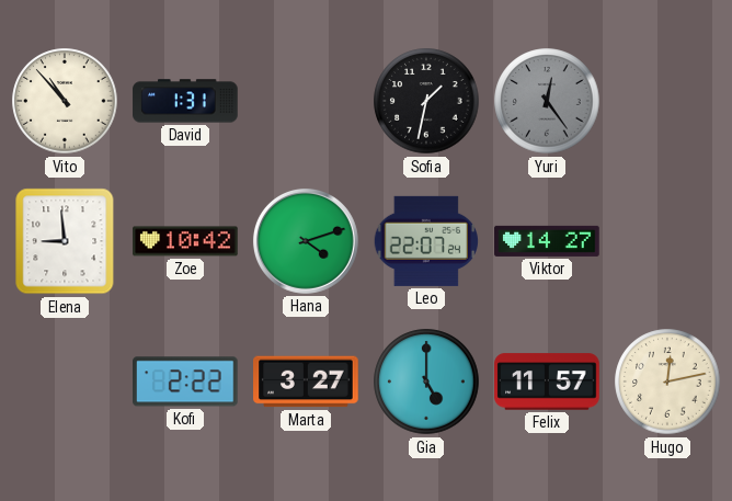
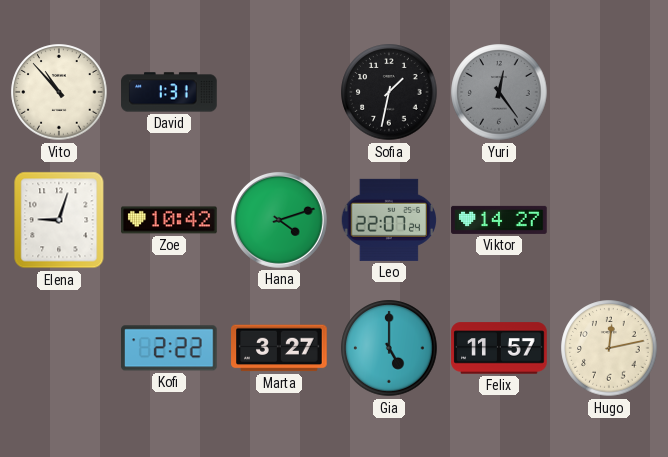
Elena: 8:59 -> 9:03
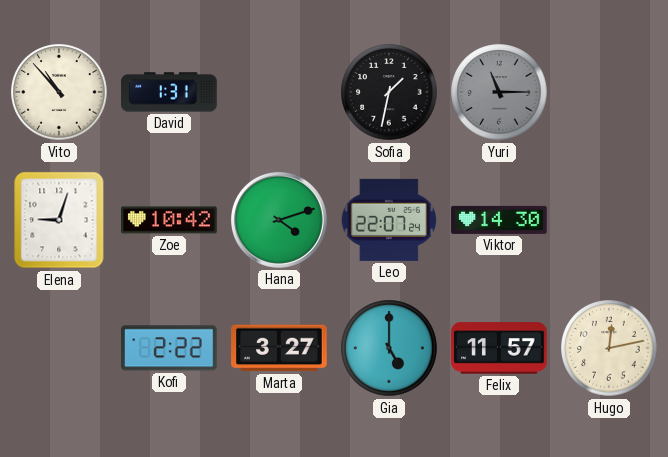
Yuri: 12:24 -> 11:15
Viktor: 14:27 -> 14:30
